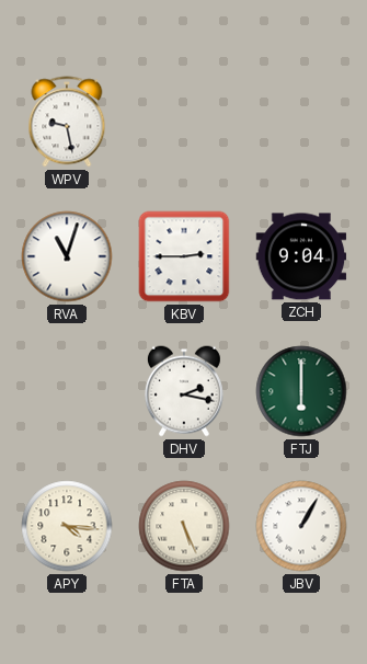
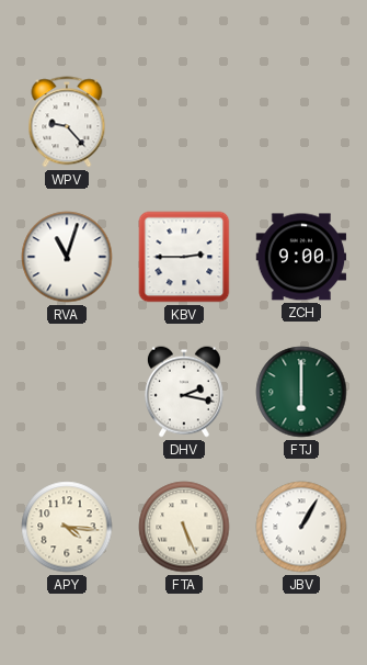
WPV: 9:28 -> 9:23
ZCH: 9:04 -> 9:00
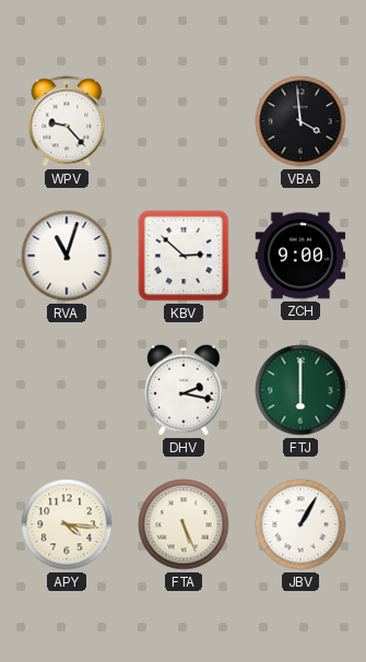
VBA: none -> 3:59
KBV: 2:45 -> 2:52
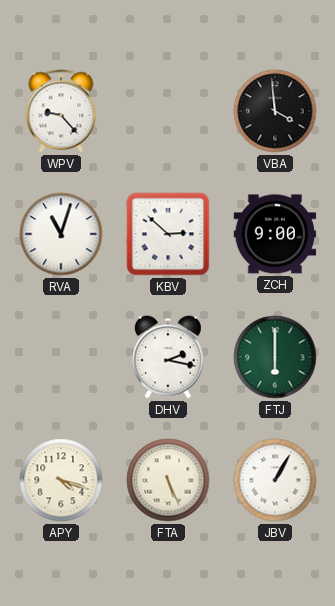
APY: 4:16 -> 4:18
